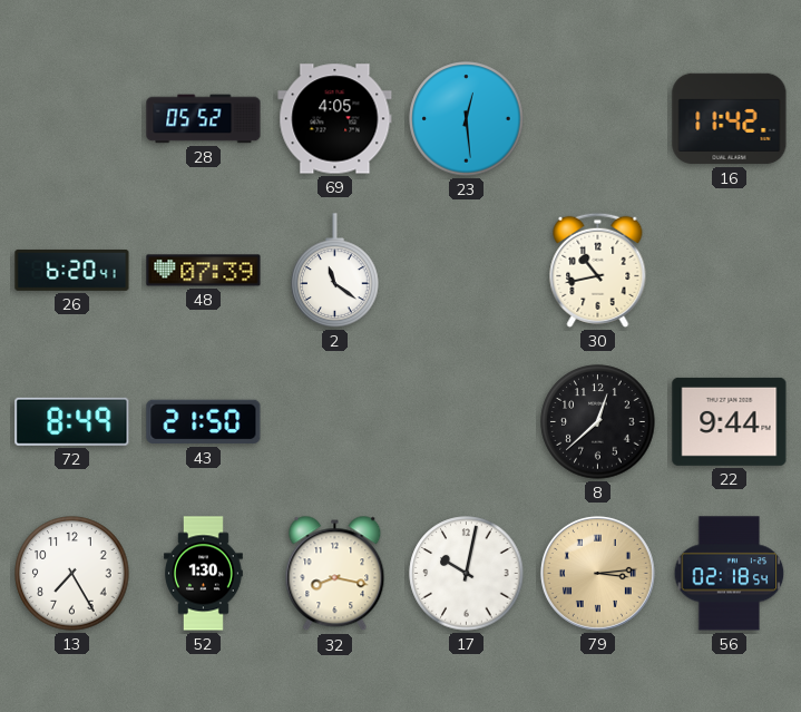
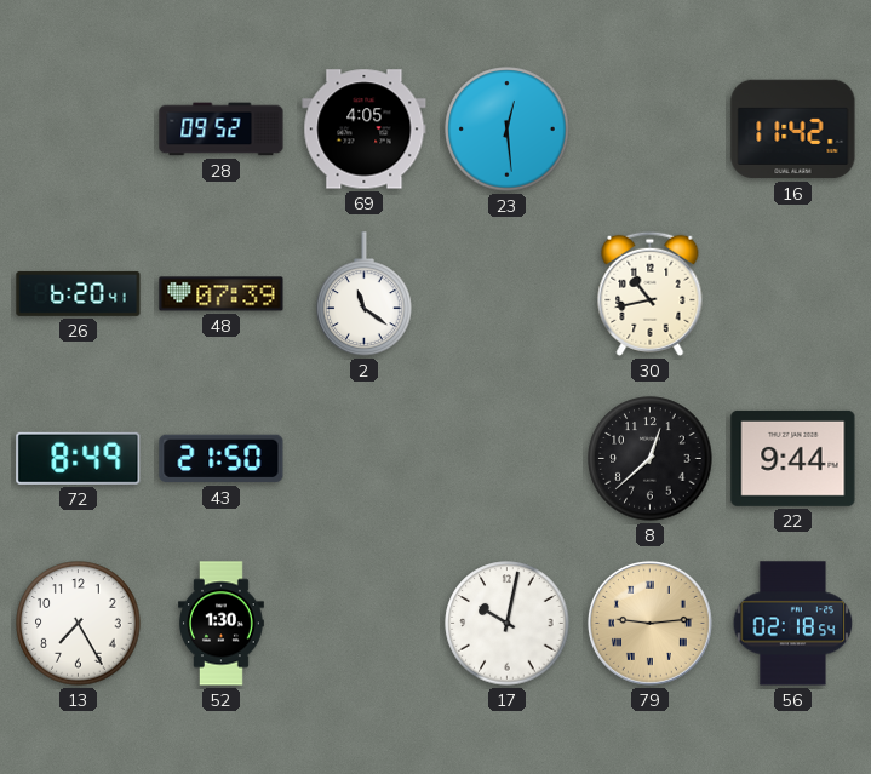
28: 05:52 -> 09:52
32: 8:17 -> none
79: 3:14 -> 9:14
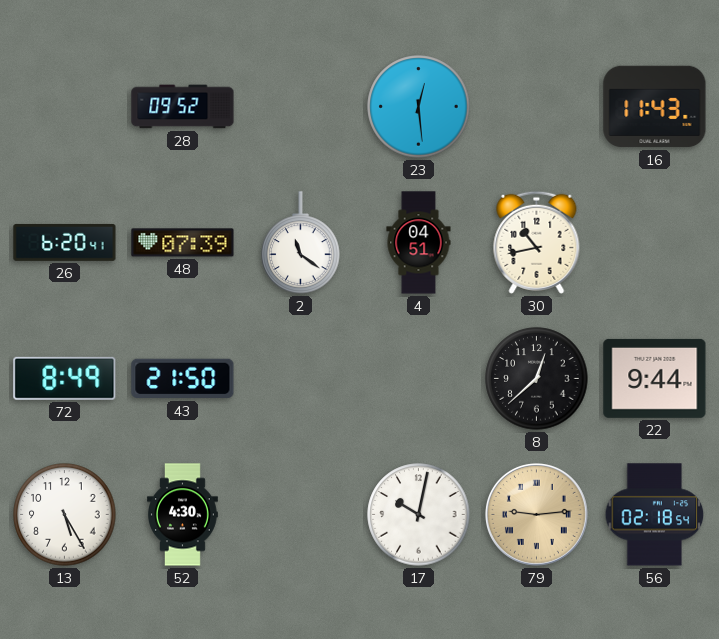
69: 4:05 -> none
16: 11:42 -> 11:43
4: none -> 04:51
13: 7:25 -> 5:25
52: 1:30 -> 4:30
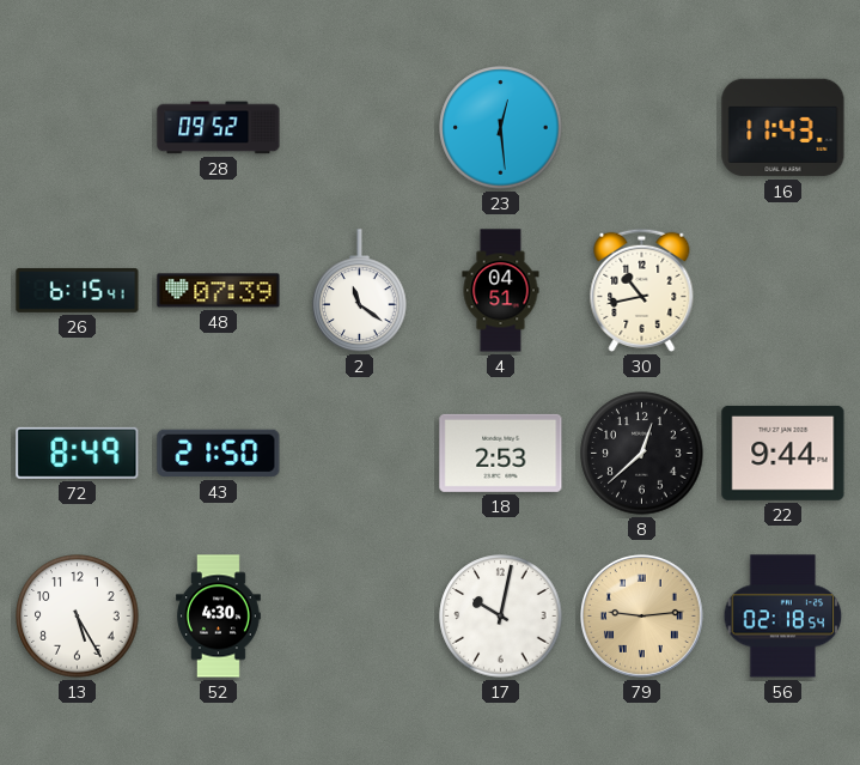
26: 6:20 -> 6:15
18: none -> 2:53
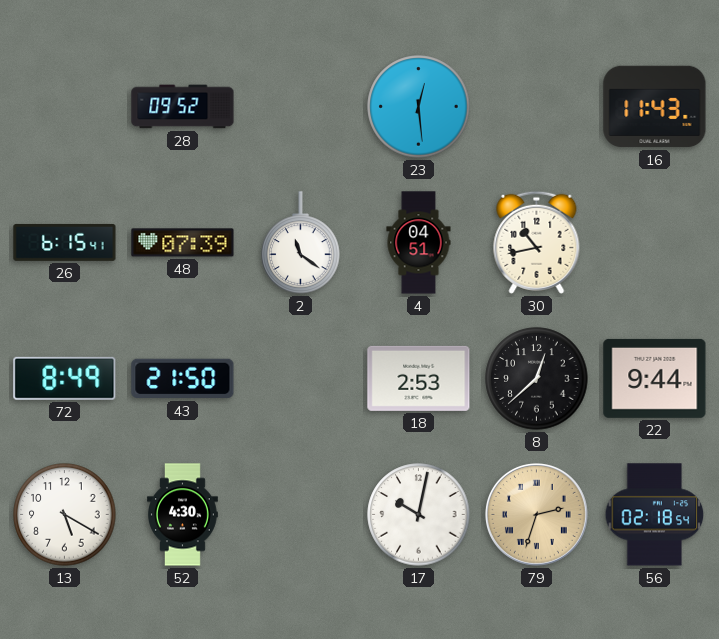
13: 5:25 -> 5:20
79: 9:14 -> 2:33
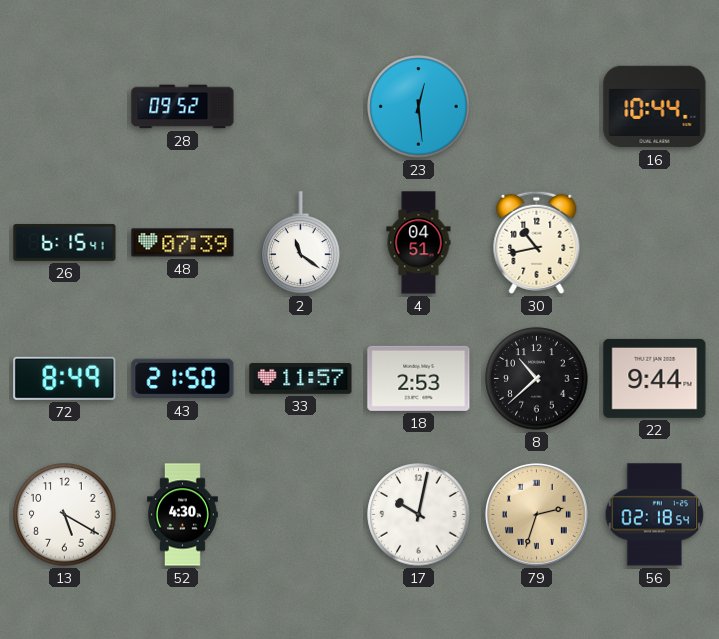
16: 11:43 -> 10:44
33: none -> 11:57
8: 12:38 -> 10:38
